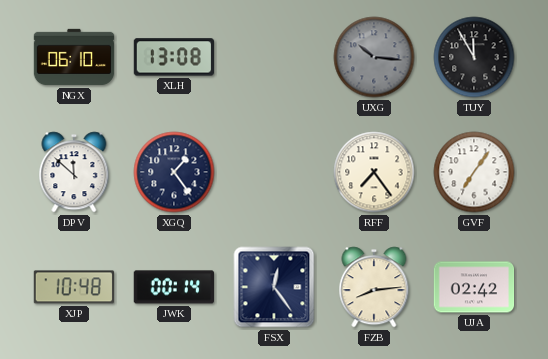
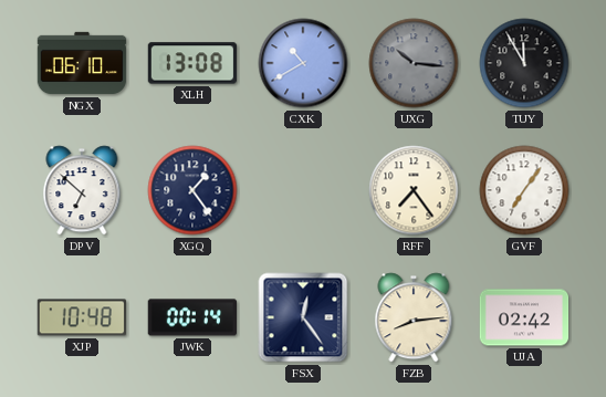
CXK: none -> 10:40
DPV: 11:52 -> 6:52
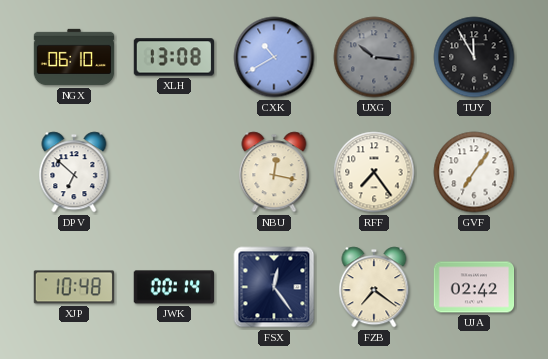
XGQ: 1:24 -> none
NBU: none -> 12:17
FZB: 8:14 -> 7:21
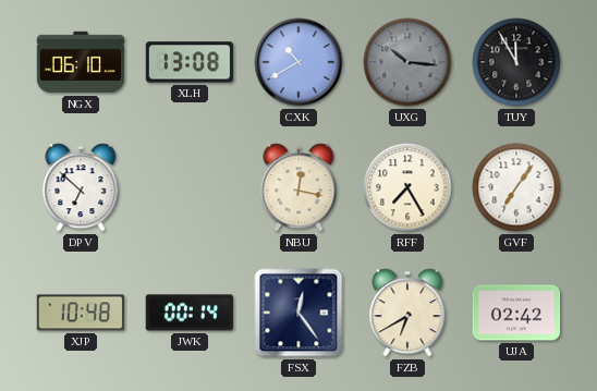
RFF: 7:24 -> 7:25
FZB: 7:21 -> 6:40
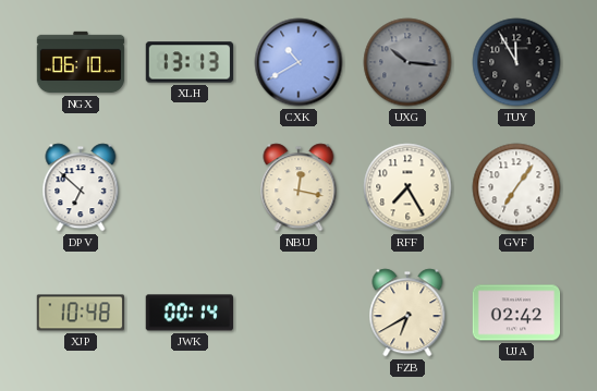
XLH: 13:08 -> 13:13
FSX: 12:24 -> none
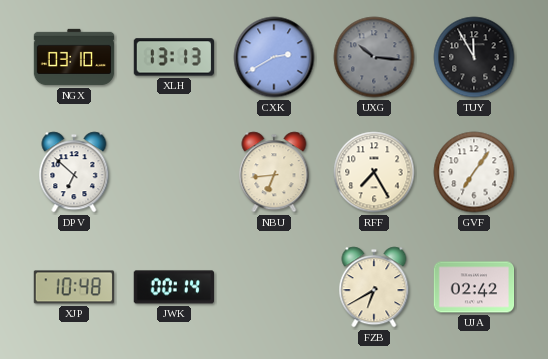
NGX: 06:10 -> 03:10
CXK: 10:40 -> 2:40
NBU: 12:17 -> 6:44
